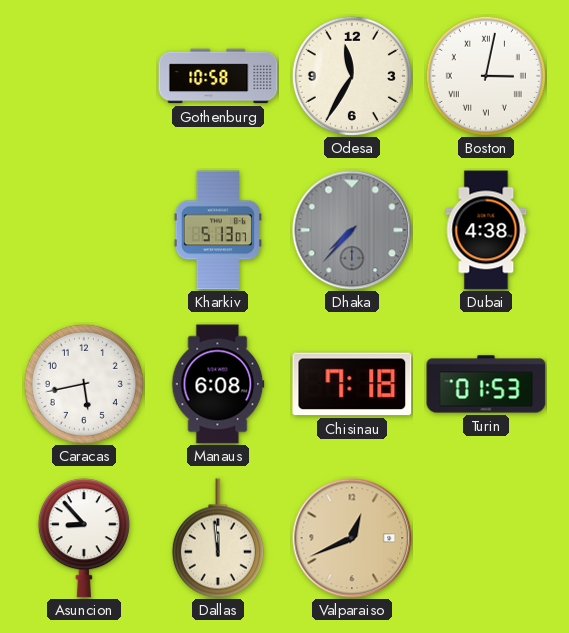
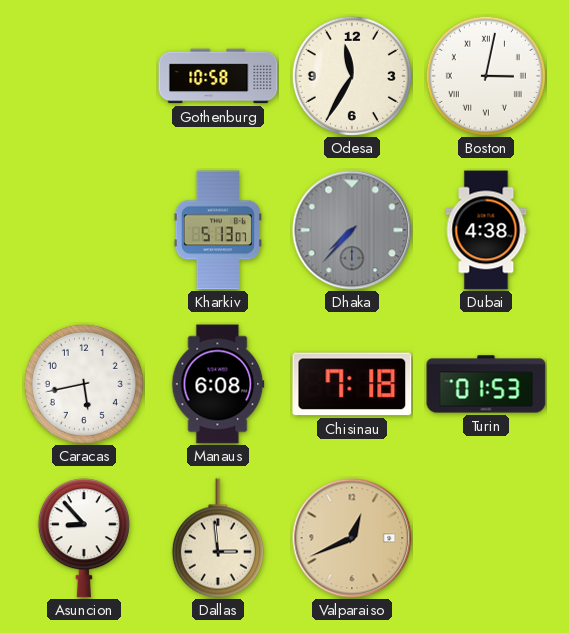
Dallas: 11:59 -> 2:59
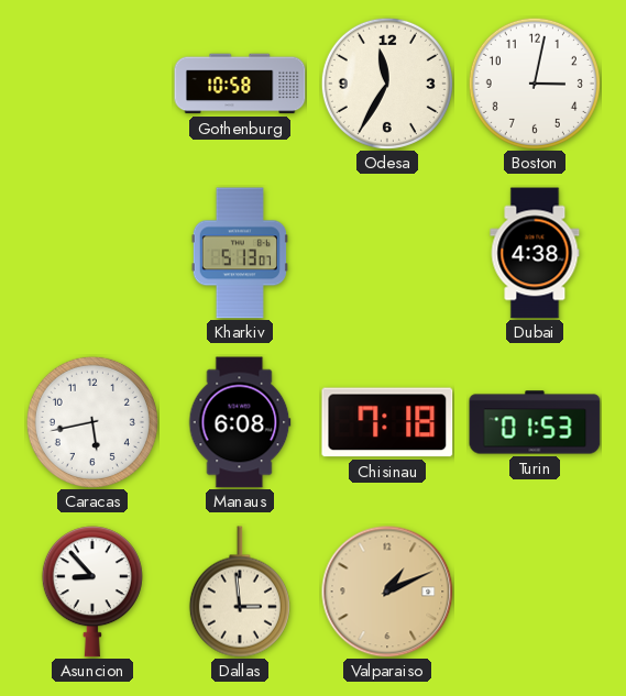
Boston numerals: Roman -> Arabic
Dhaka: 7:37 -> none
Valparaiso: 12:41 -> 1:11
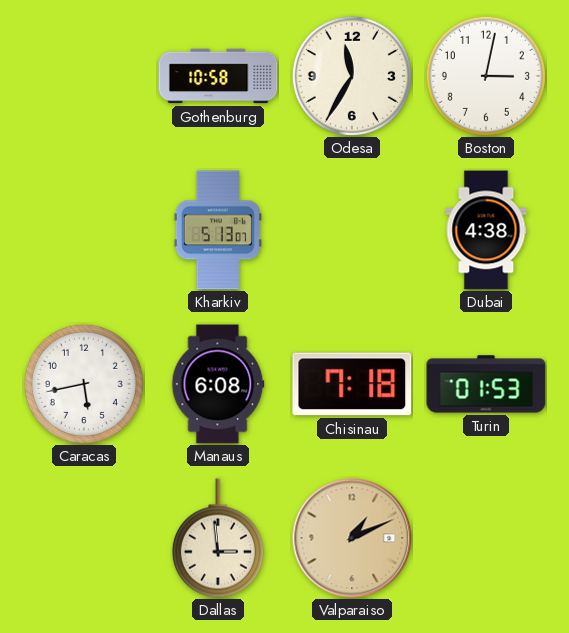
Asuncion: 8:53 -> none
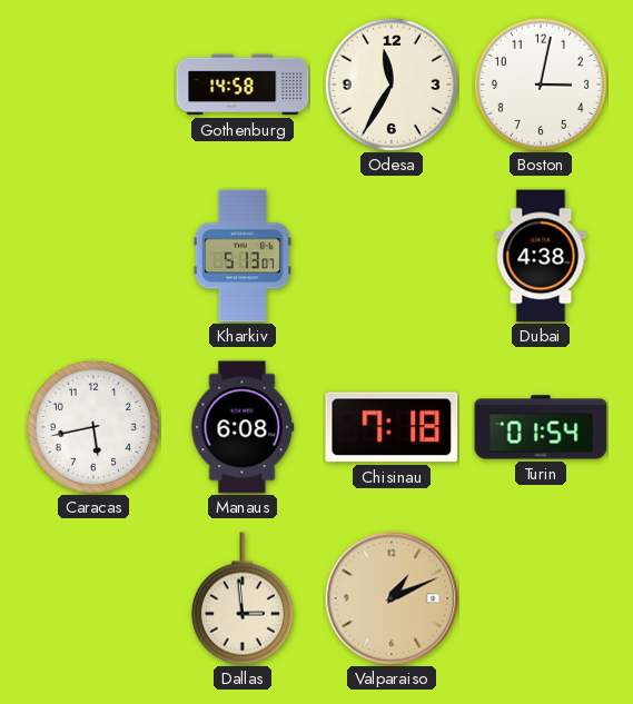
Gothenburg: 10:58 -> 14:58
Turin: 01:53 -> 01:54
